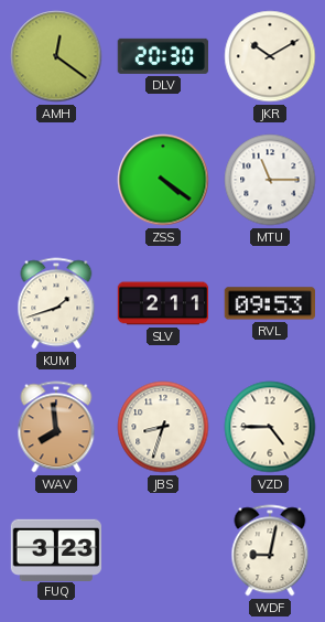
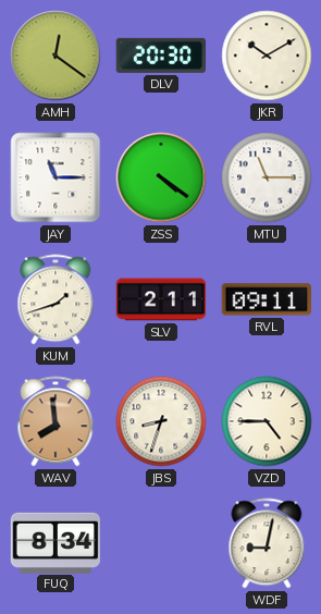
JAY: none -> 11:15
RVL: 09:53 -> 09:11
FUQ: 3:23 -> 8:34
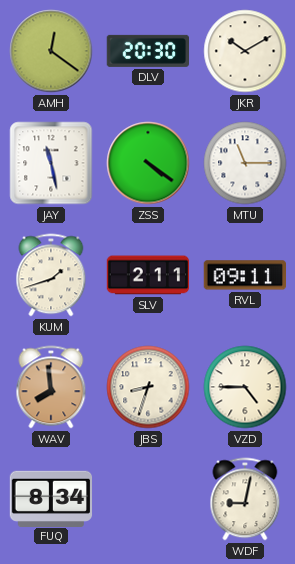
JAY: 11:15 -> 11:28
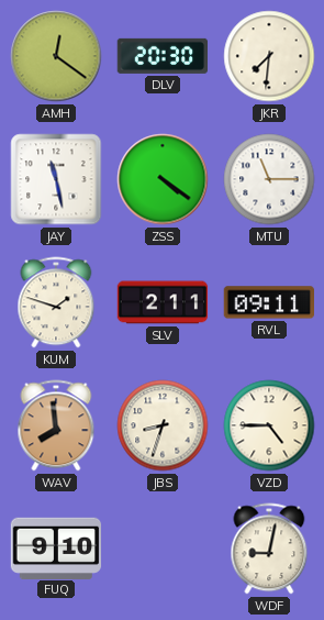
JKR: 10:10 -> 7:31
KUM: 1:42 -> 1:48
FUQ: 8:34 -> 9:10
